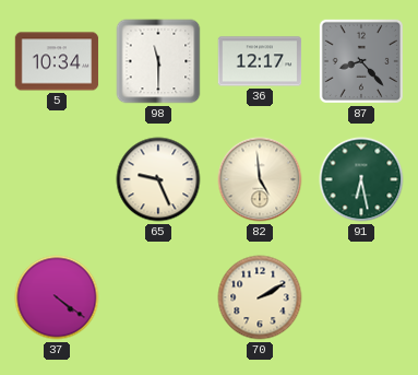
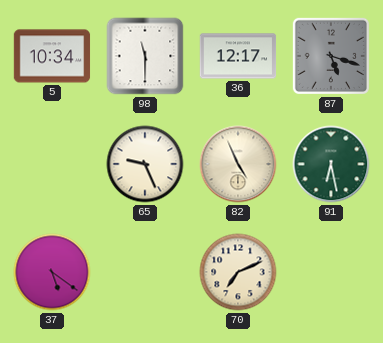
87: 8:23 -> 5:18
82: 4:59 -> 4:56
37: 4:21 -> 5:21
70: 2:10 -> 7:11
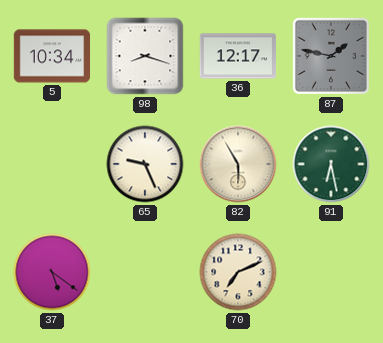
98: 11:30 -> 8:18
87: 5:18 -> 1:47
82: 4:56 -> 5:55
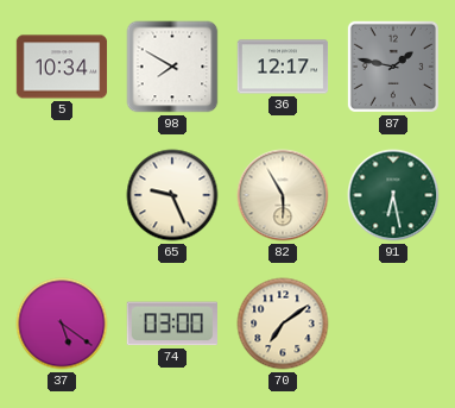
98: 8:18 -> 7:50
74: none -> 03:00
70: 7:11 -> 7:09
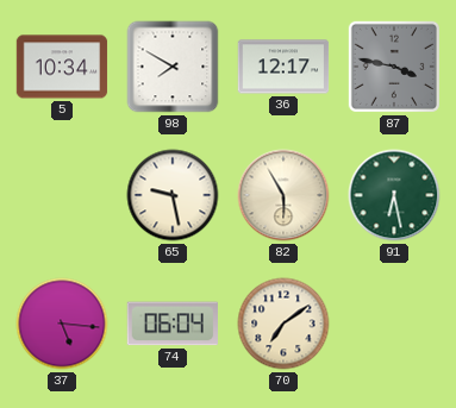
87: 1:47 -> 3:47
65: 9:26 -> 9:28
37: 5:21 -> 5:16
74: 03:00 -> 06:04
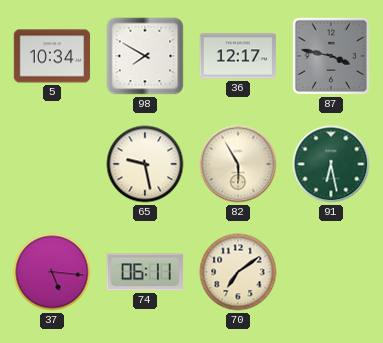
74: 06:04 -> 06:11
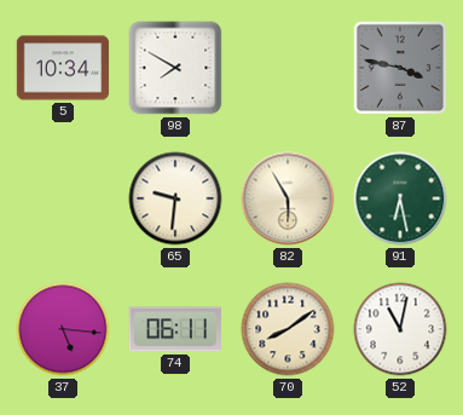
36: 12:17 -> none
65: 9:28 -> 9:31
70: 7:09 -> 8:09
52: none -> 11:02
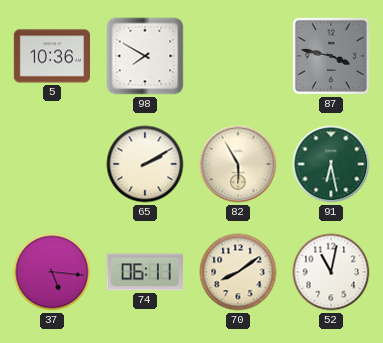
5: 10:34 -> 10:36
65: 9:31 -> 2:10
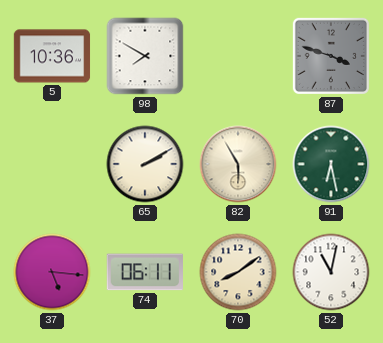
87: 3:47 -> 3:48
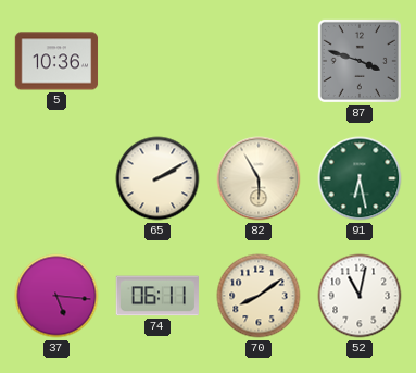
98: 7:50 -> none
